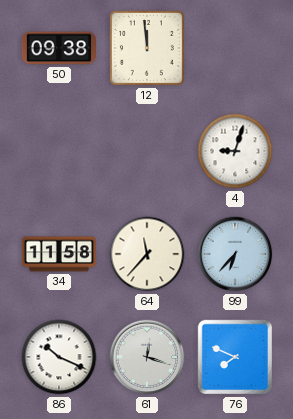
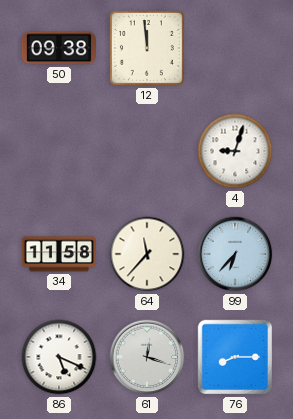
86: 10:19 -> 5:19
76: 7:49 -> 8:15
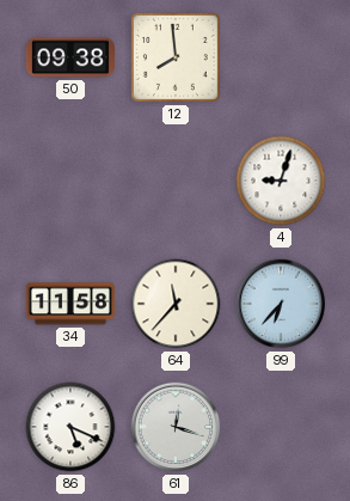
12: 11:59 -> 7:59
76: 8:15 -> none
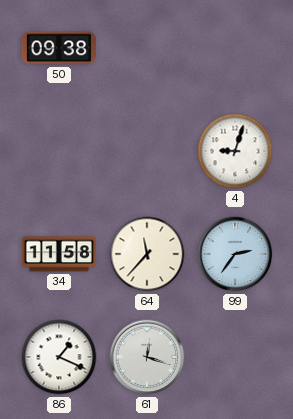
12: 7:59 -> none
99: 6:37 -> 2:36
86: 5:19 -> 1:19
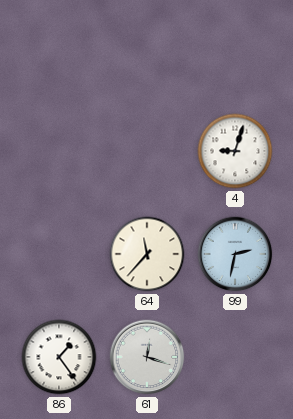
50: 09:38 -> none
34: 11:58 -> none
99: 2:36 -> 2:32
86: 1:19 -> 1:24
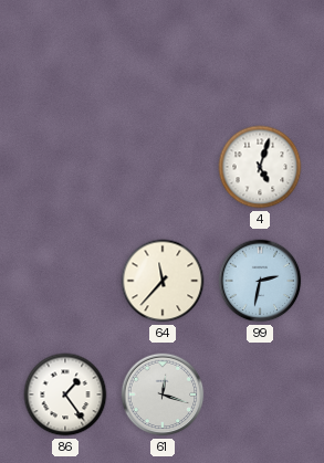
4: 9:03 -> 5:03
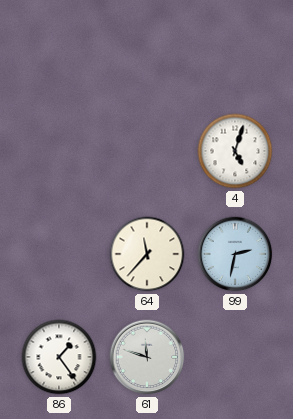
61: 12:18 -> 11:48
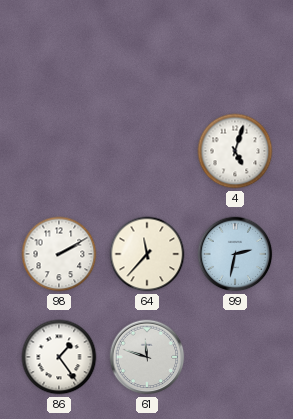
98: none -> 2:10
